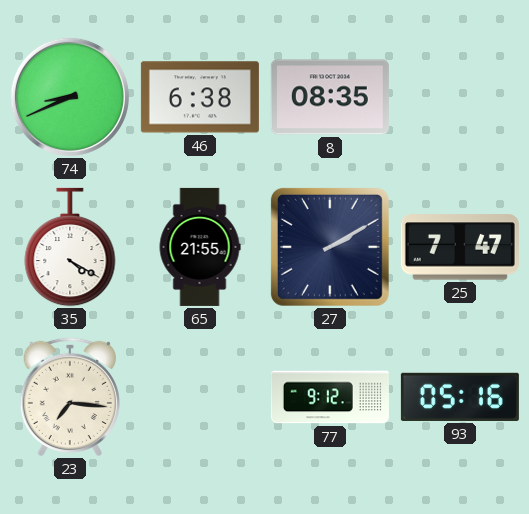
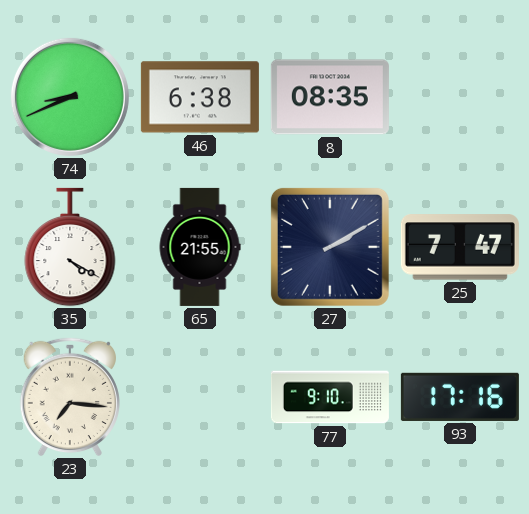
77: 9:12 -> 9:10
93: 05:16 -> 17:16
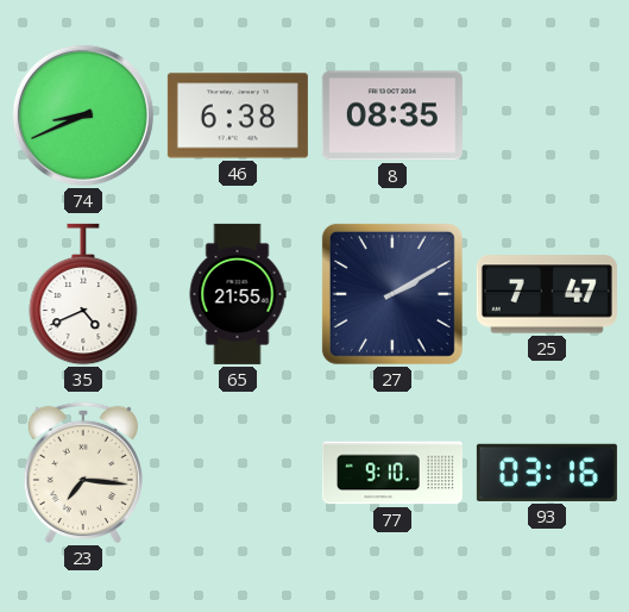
35: 4:20 -> 4:41
93: 17:16 -> 03:16
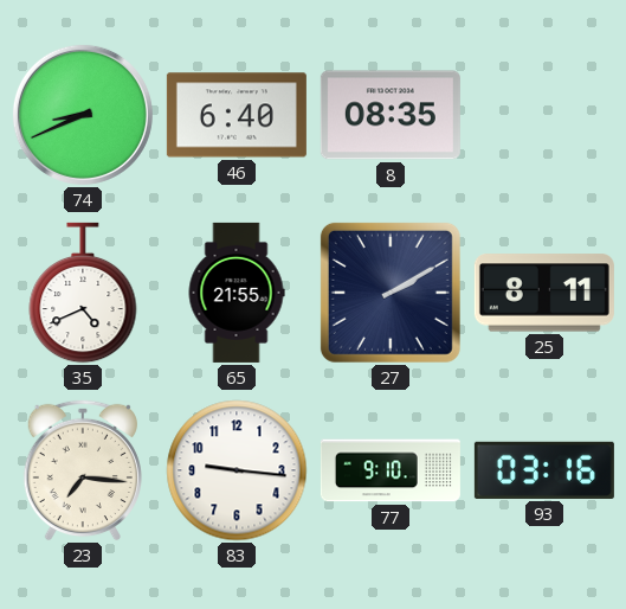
46: 6:38 -> 6:40
25: 7:47 -> 8:11
83: none -> 9:16
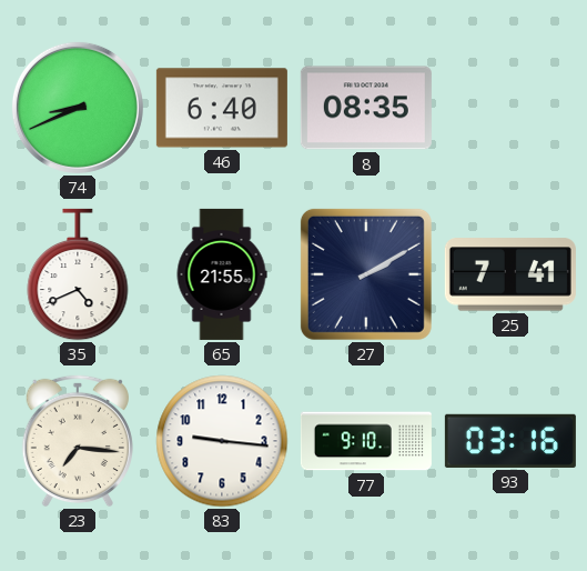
25: 8:11 -> 7:41
